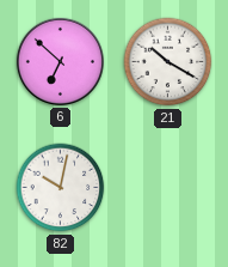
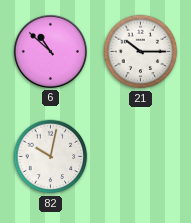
6: 6:52 -> 10:52
21: 10:20 -> 10:15
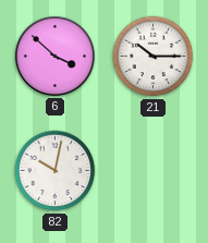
6: 10:52 -> 3:52
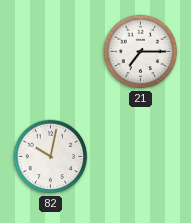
6: 3:52 -> none
21: 10:15 -> 7:15
